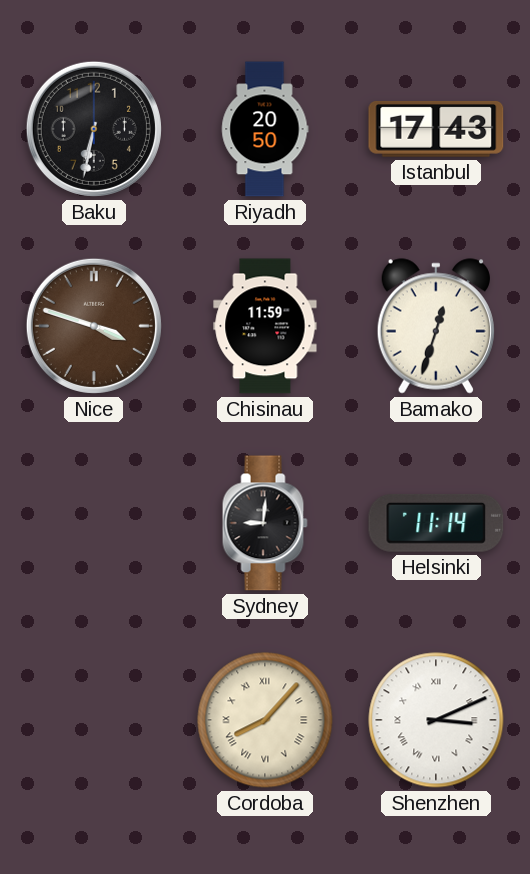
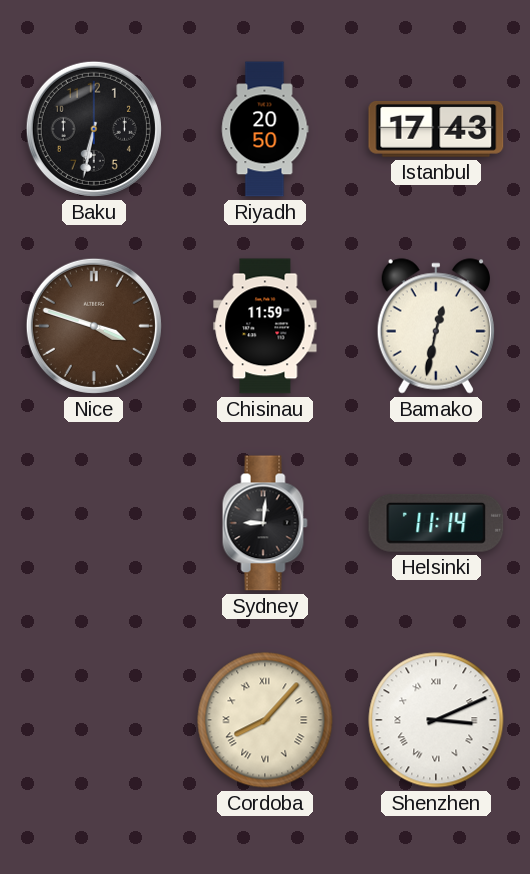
Bamako: 12:33 -> 12:32
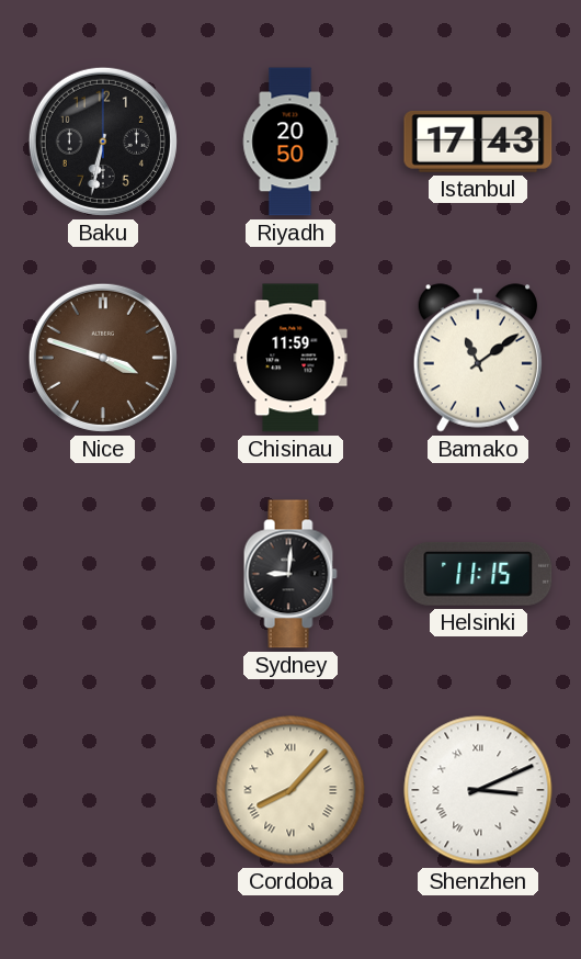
Bamako: 12:32 -> 11:09
Helsinki: 11:14 -> 11:15
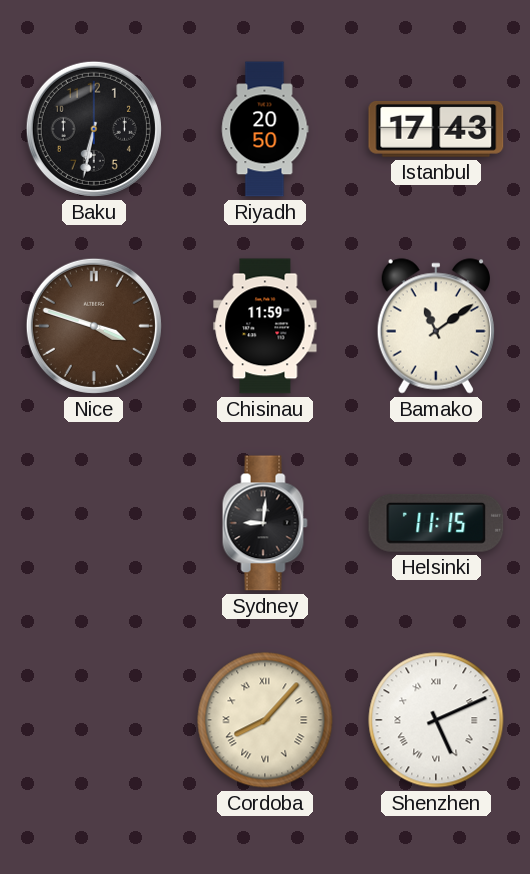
Shenzhen: 3:11 -> 5:11
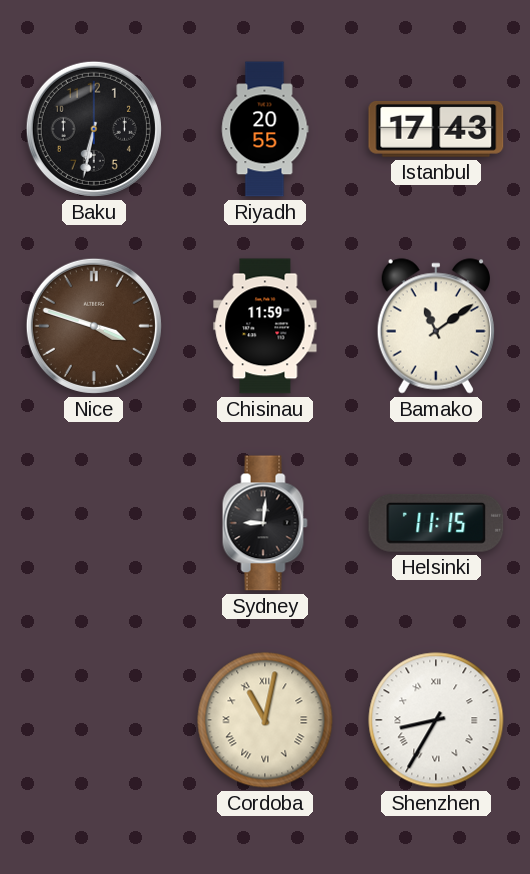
Riyadh: 20:50 -> 20:55
Cordoba: 8:07 -> 11:02
Shenzhen: 5:11 -> 8:35
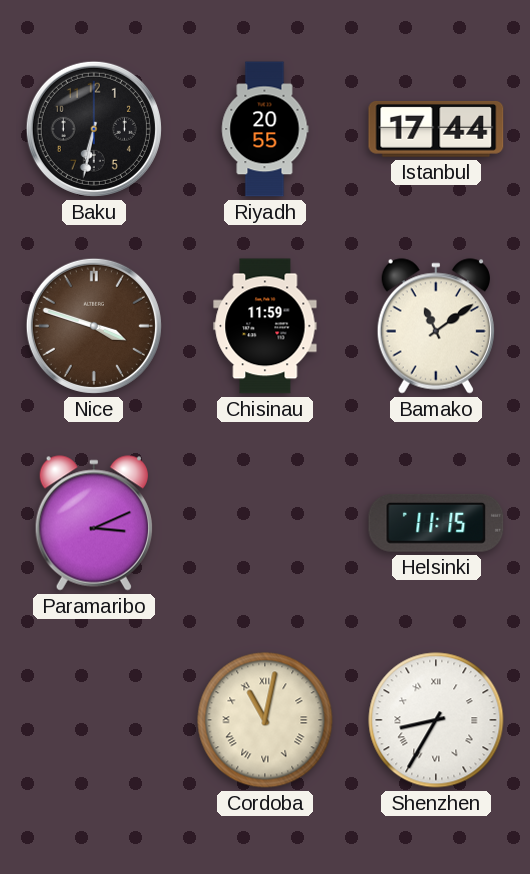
Istanbul: 17:43 -> 17:44
Paramaribo: none -> 3:11
Sydney: 9:01 -> none
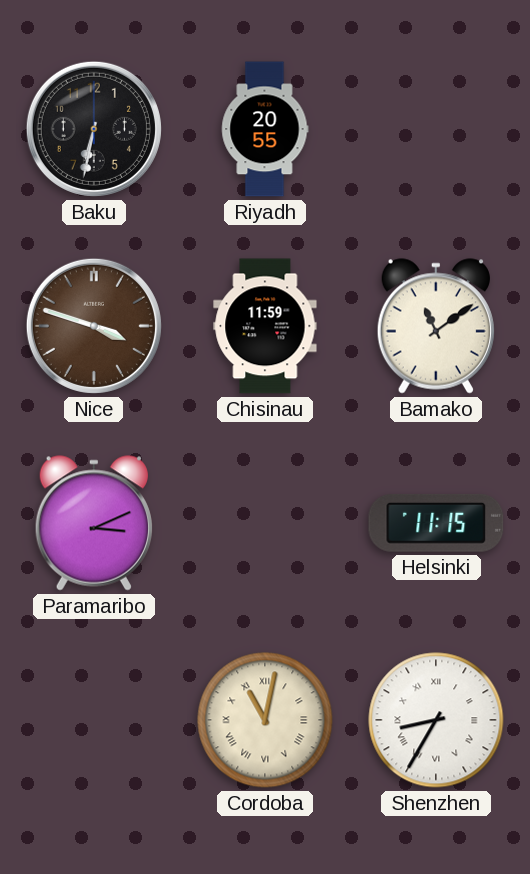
Istanbul: 17:44 -> none
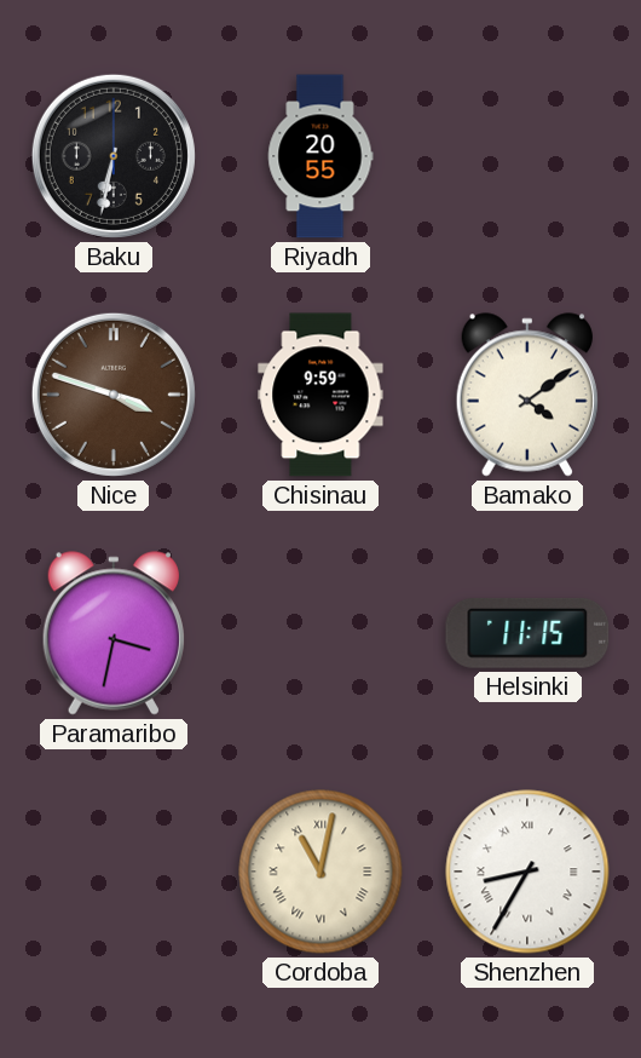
Chisinau: 11:59 -> 9:59
Bamako: 11:09 -> 4:09
Paramaribo: 3:11 -> 3:32
